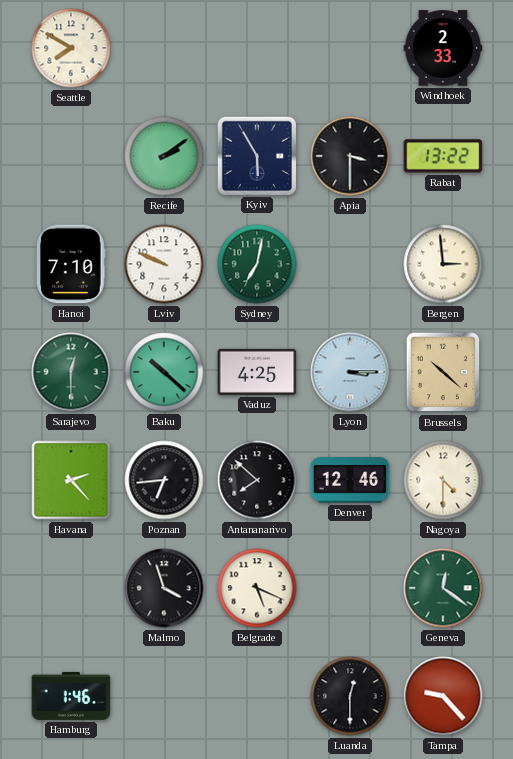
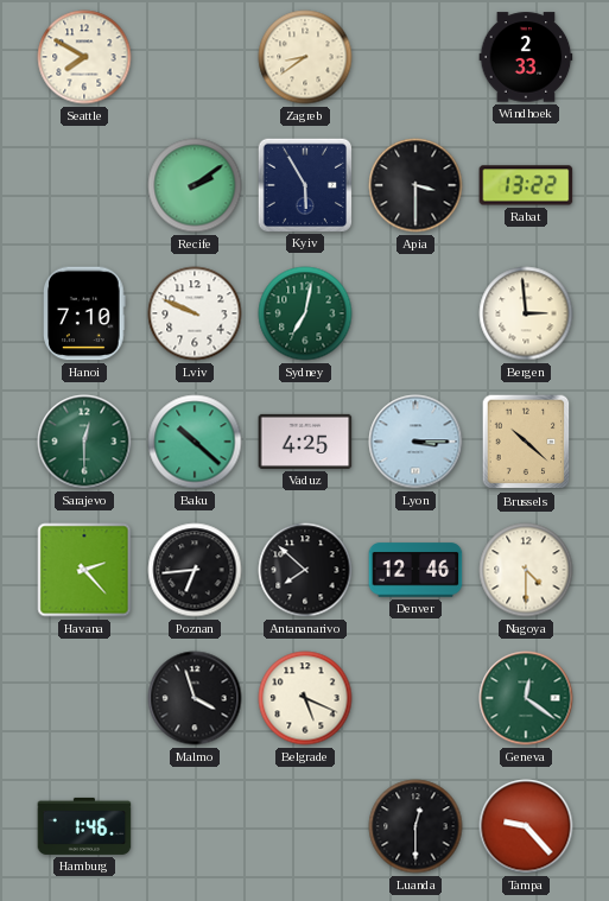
Zagreb: none -> 8:39
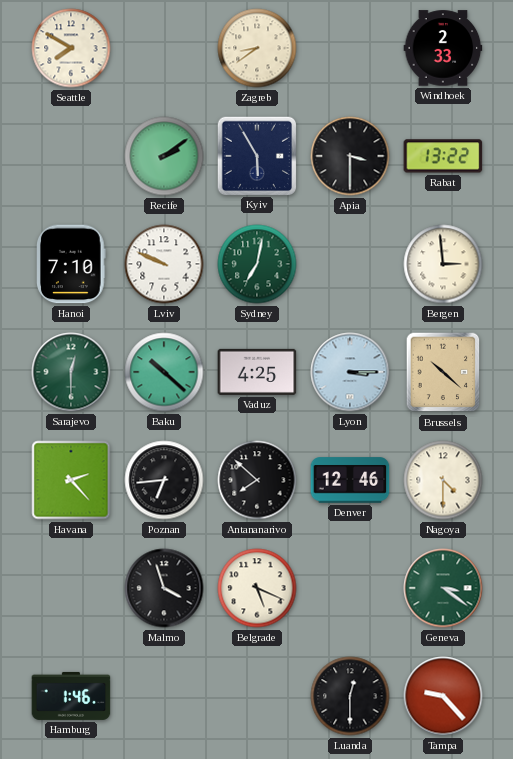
Geneva: 12:21 -> 3:21
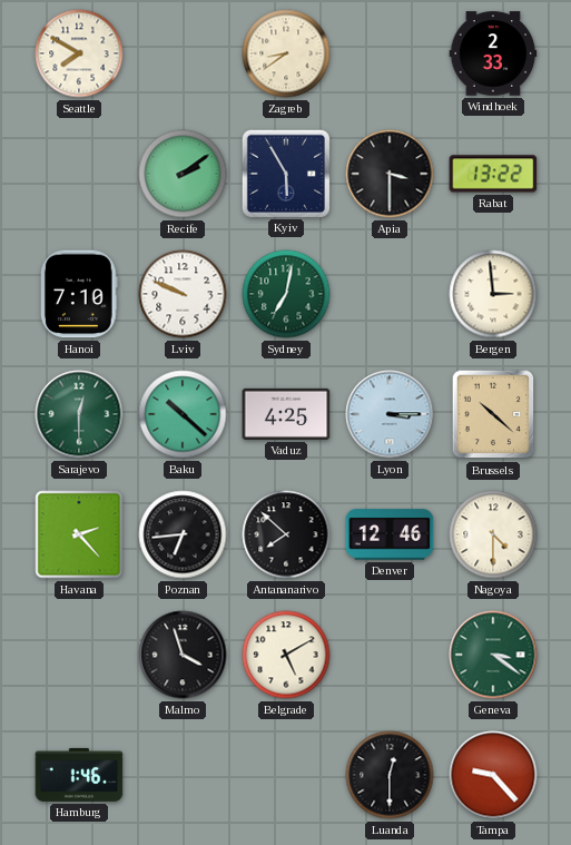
Belgrade: 5:19 -> 5:10
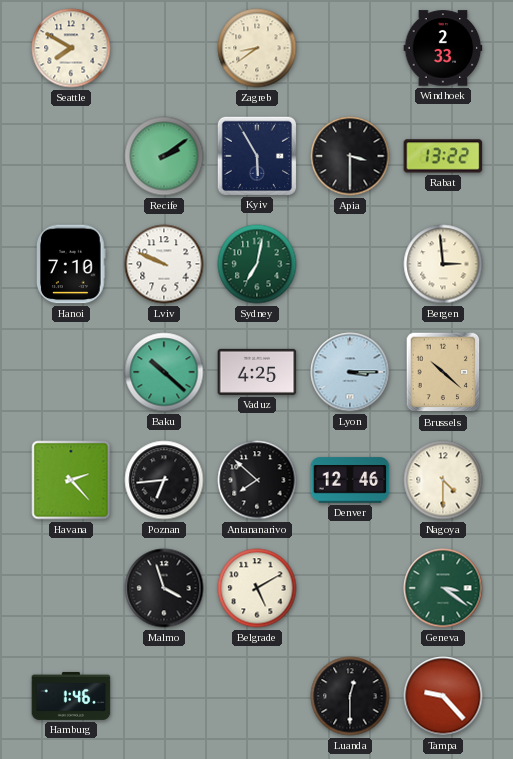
Sarajevo: 12:30 -> none
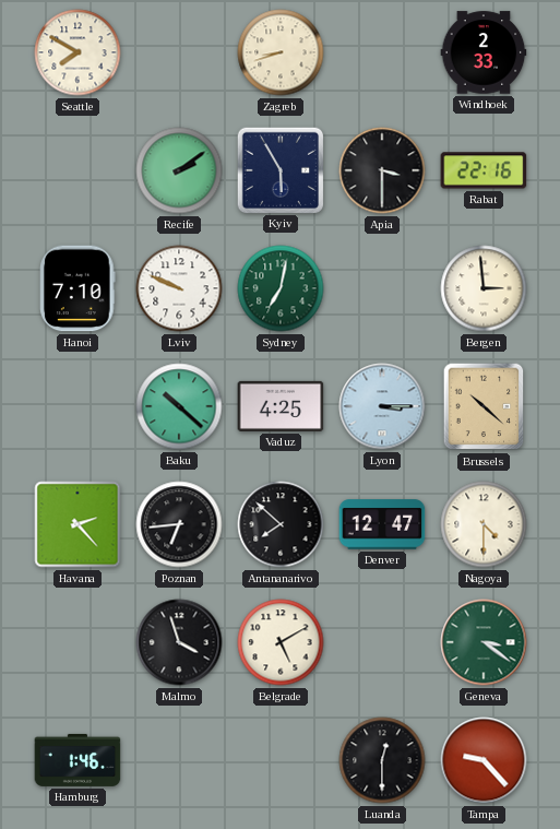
Zagreb: 8:39 -> 8:42
Rabat: 13:22 -> 22:16
Denver: 12:46 -> 12:47
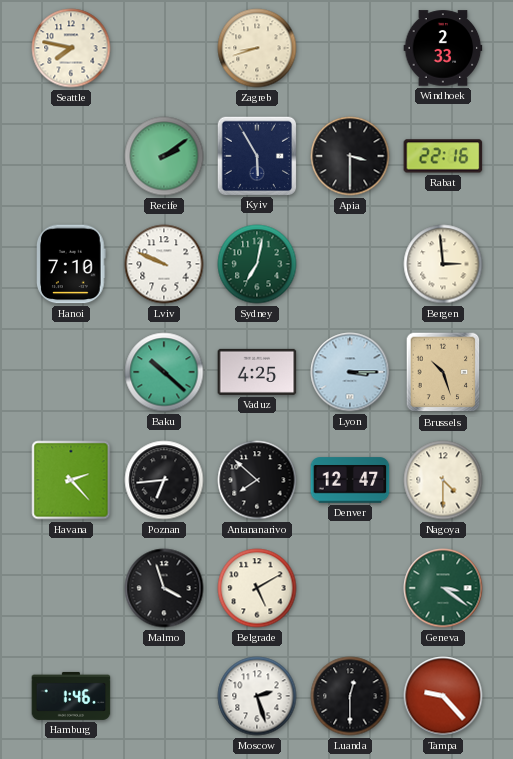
Seattle: 7:50 -> 7:47
Brussels: 10:22 -> 10:27
Moscow: none -> 2:27
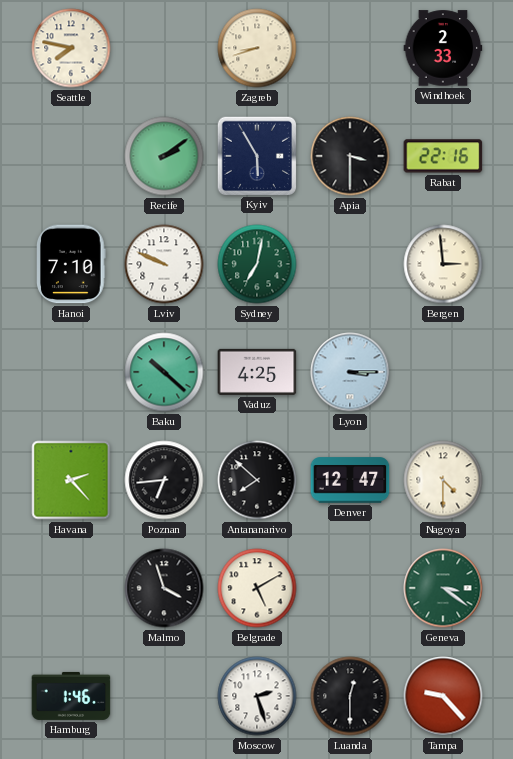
Brussels: 10:27 -> none
